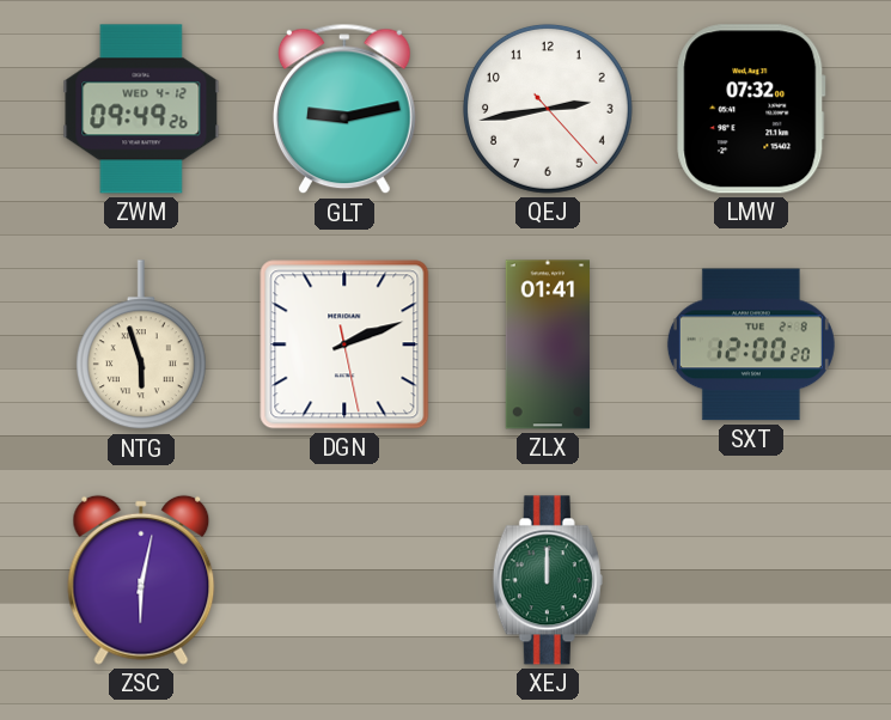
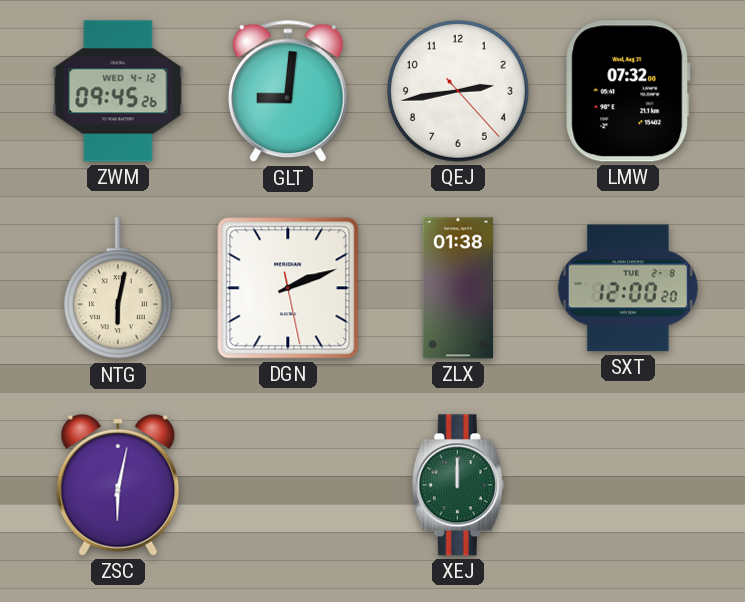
ZWM: 09:49 -> 09:45
GLT: 9:13 -> 9:01
NTG: 5:57 -> 6:02
ZLX: 01:41 -> 01:38
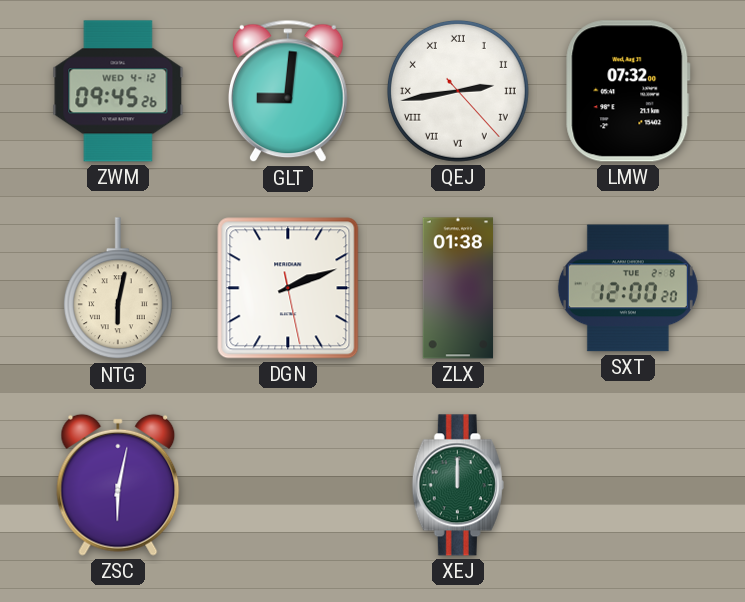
QEJ numerals: Arabic -> Roman
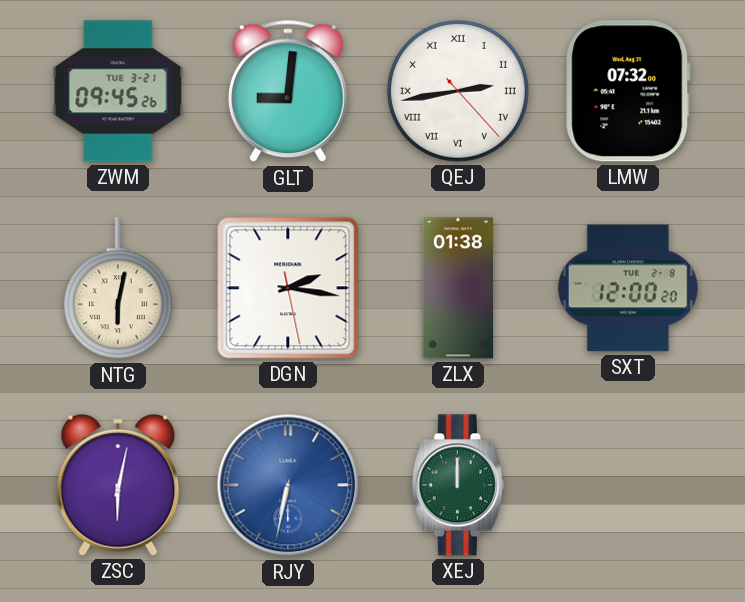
ZWM date: WED 4-12 -> TUE 3-21
DGN: 2:11 -> 2:16
RJY: none -> 6:32
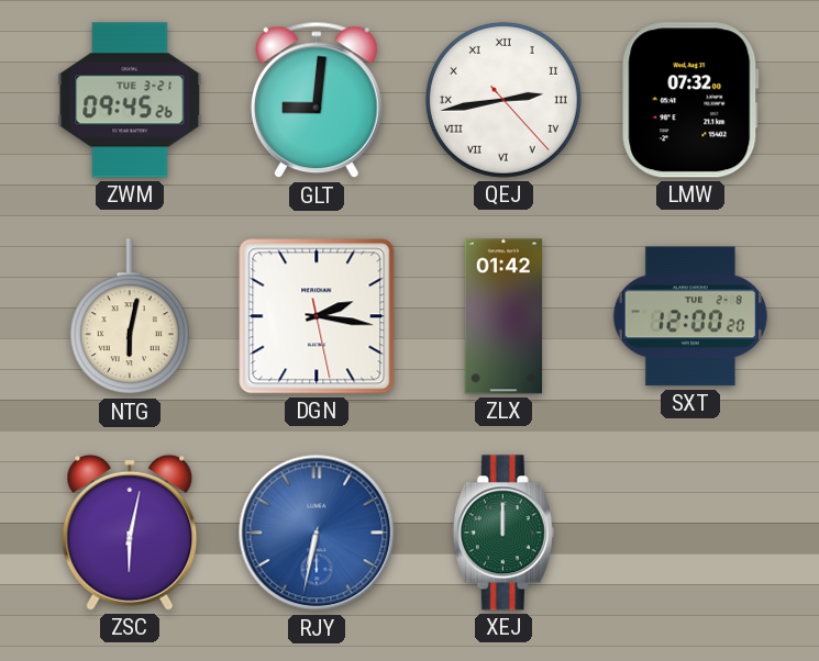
ZLX: 01:38 -> 01:42
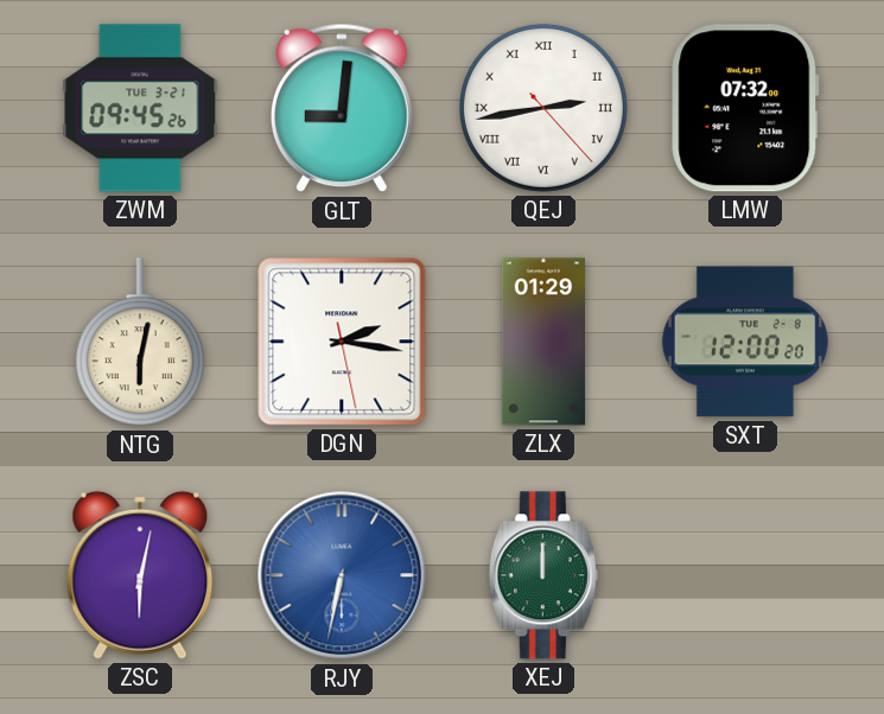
ZLX: 01:42 -> 01:29
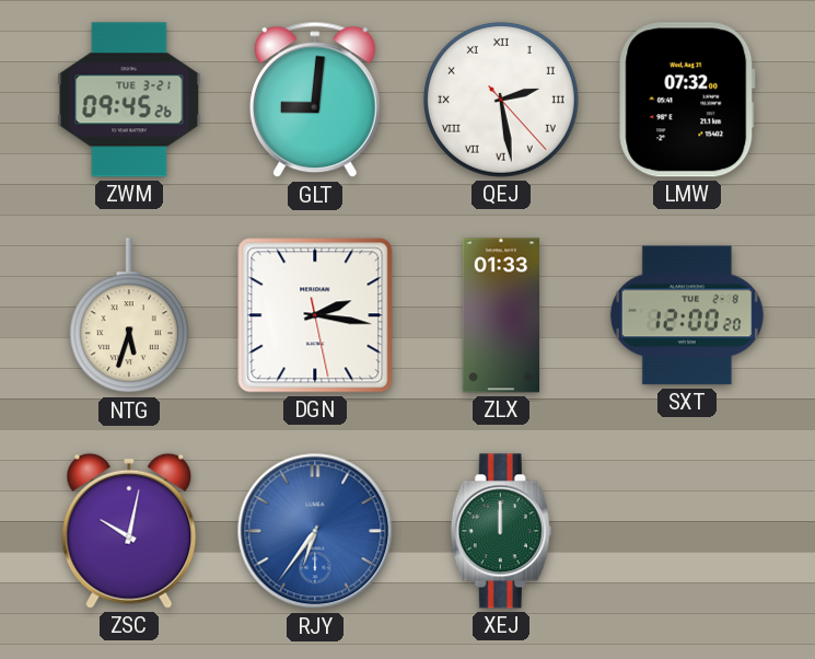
QEJ: 2:43 -> 2:28
NTG: 6:02 -> 5:33
ZLX: 01:29 -> 01:33
ZSC: 6:02 -> 10:02
RJY: 6:32 -> 6:36
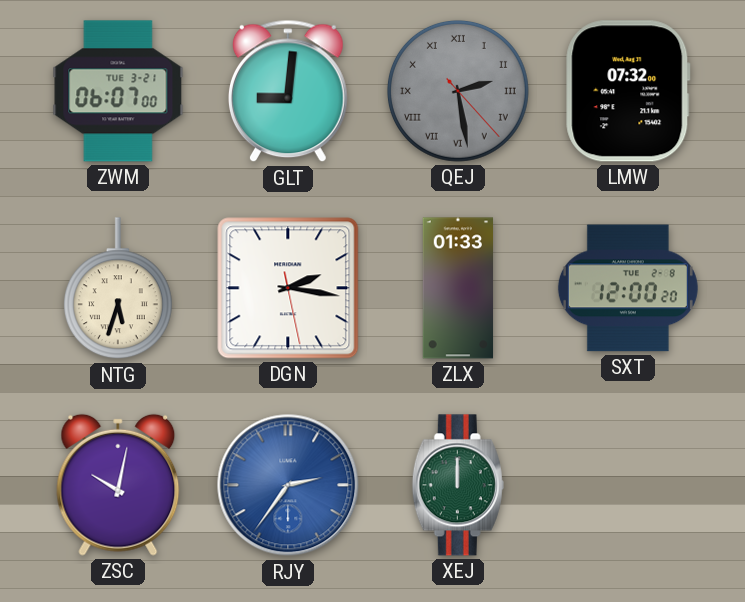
ZWM: 09:45 -> 06:07
QEJ dial: white -> grey
RJY: 6:36 -> 2:36
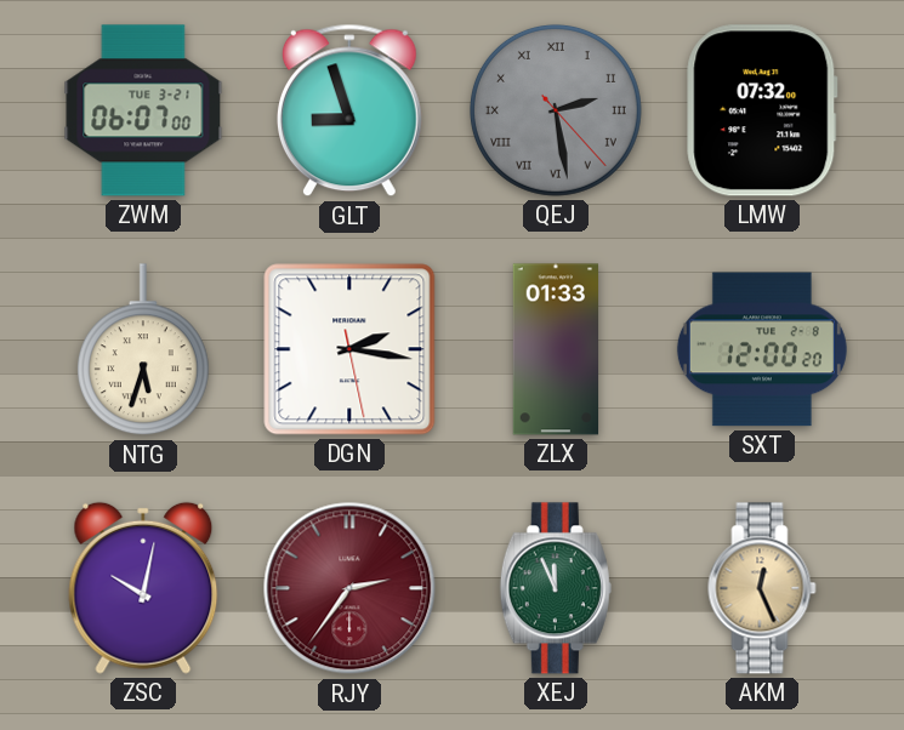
GLT: 9:01 -> 8:57
RJY dial: blue -> burgundy
XEJ: 12:00 -> 11:56
AKM: none -> 12:26
